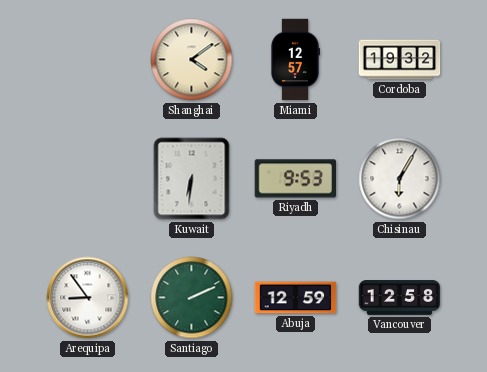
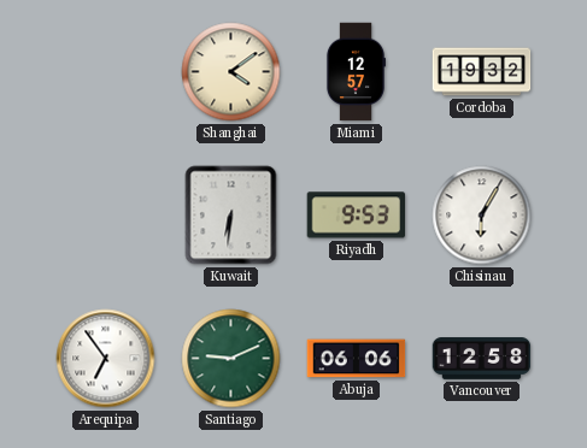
Arequipa: 8:54 -> 6:54
Santiago: 2:11 -> 9:11
Abuja: 12:59 -> 06:06
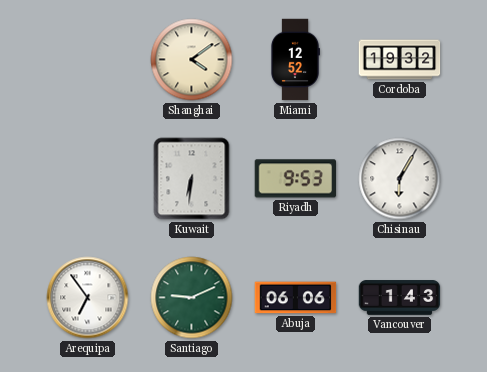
Miami: 12:57 -> 12:52
Vancouver: 12:58 -> 1:43
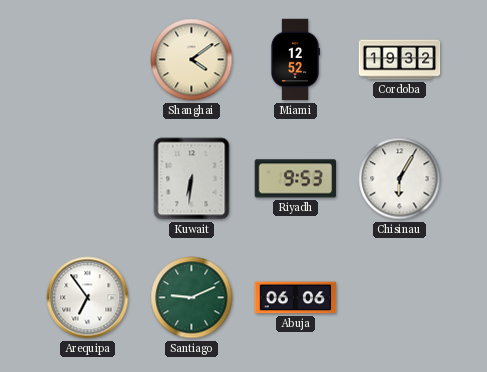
Vancouver: 1:43 -> none
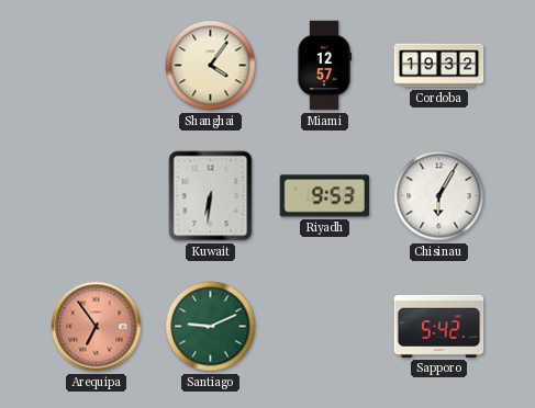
Shanghai: 4:09 -> 4:06
Miami: 12:52 -> 12:57
Arequipa dial: white -> salmon
Abuja: 06:06 -> none
Sapporo: none -> 5:42
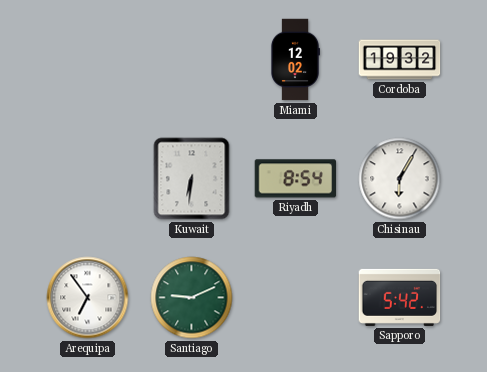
Shanghai: 4:06 -> none
Miami: 12:57 -> 12:02
Riyadh: 9:53 -> 8:54
Arequipa dial: salmon -> white
